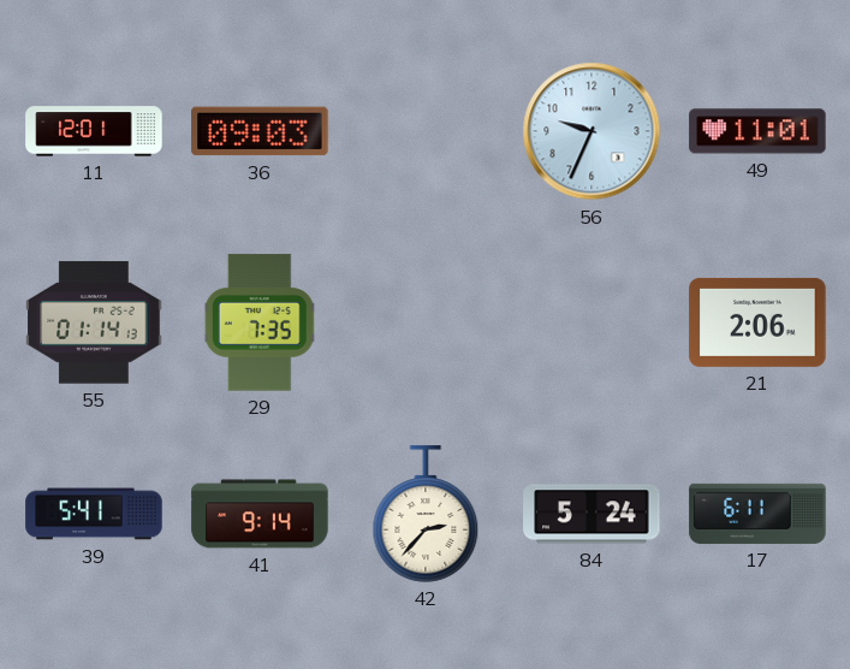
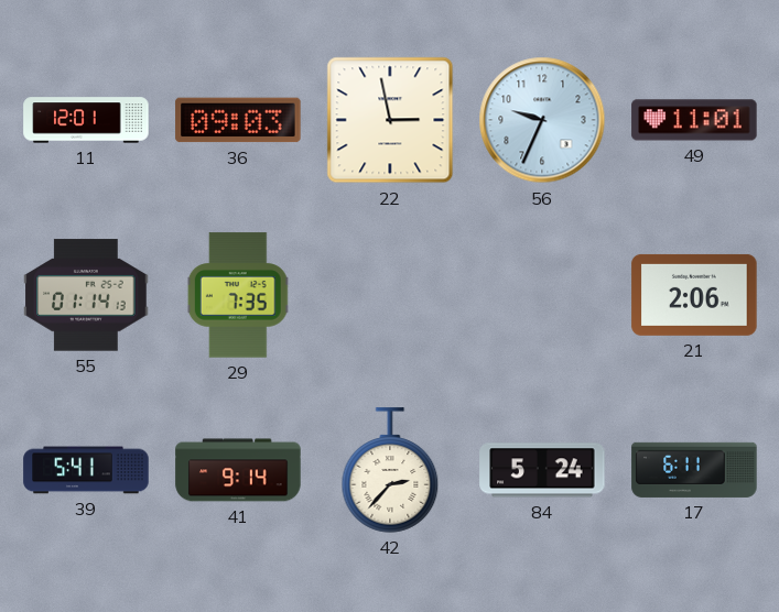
22: none -> 2:58
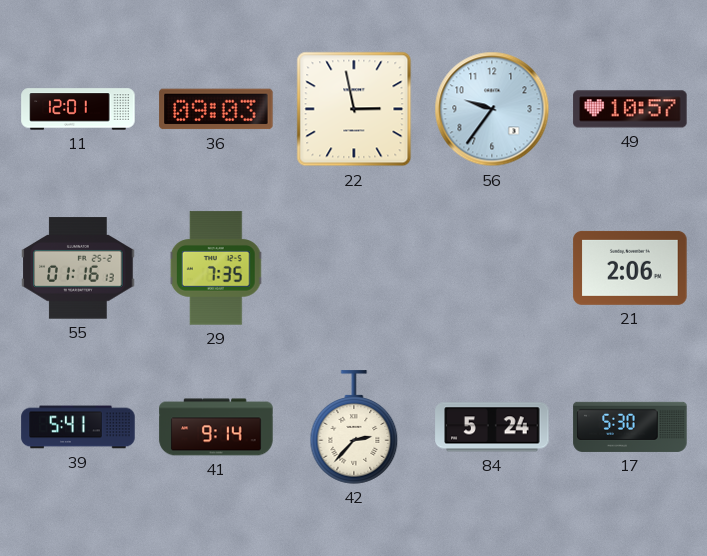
56: 9:34 -> 9:36
49: 11:01 -> 10:57
55: 01:14 -> 01:16
17: 6:11 -> 5:30
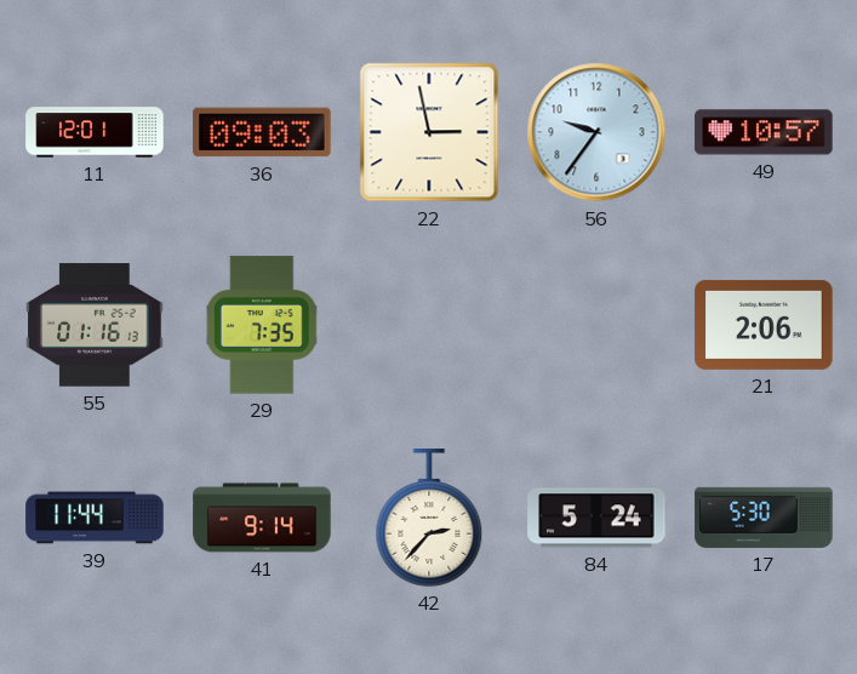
39: 5:41 -> 11:44
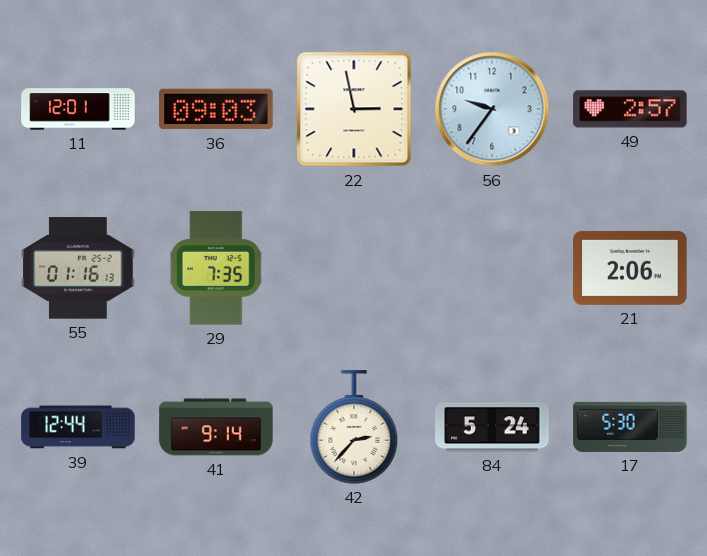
49: 10:57 -> 2:57
39: 11:44 -> 12:44
